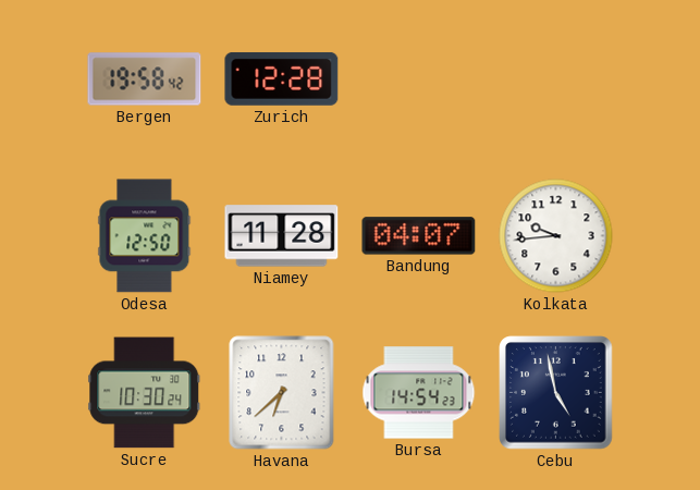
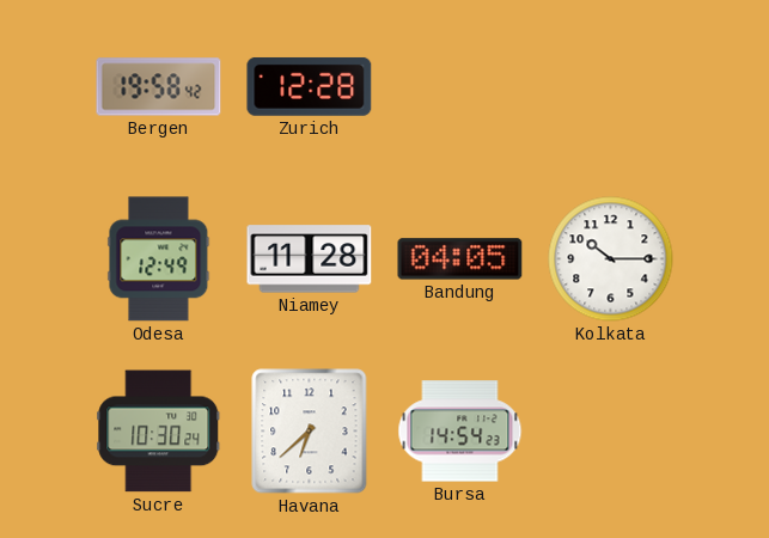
Odesa: 12:50 -> 12:49
Bandung: 04:07 -> 04:05
Kolkata: 9:44 -> 10:15
Cebu: 4:58 -> none
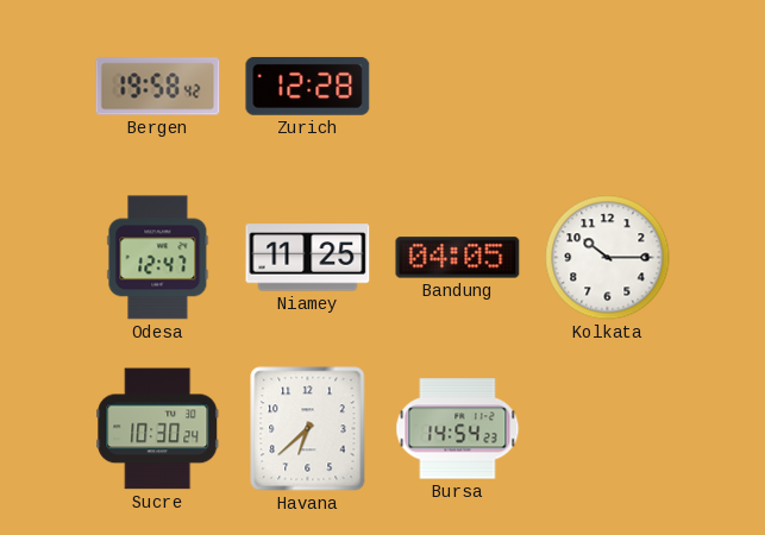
Odesa: 12:49 -> 12:47
Niamey: 11:28 -> 11:25
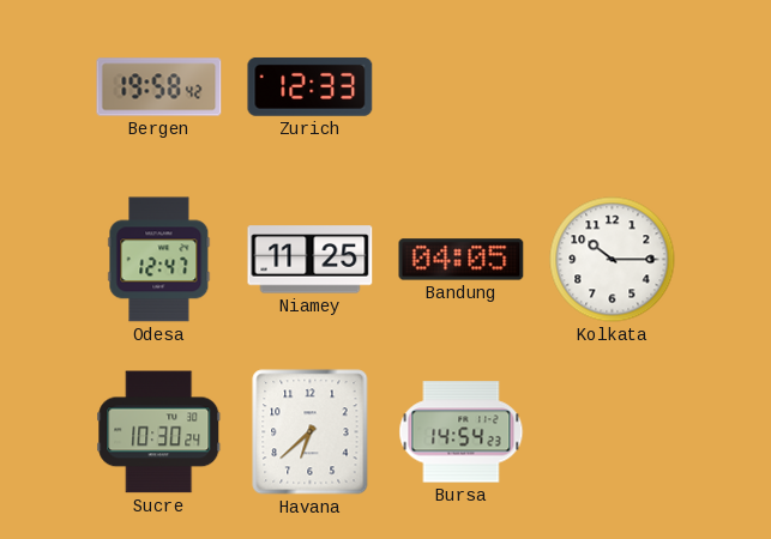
Zurich: 12:28 -> 12:33
